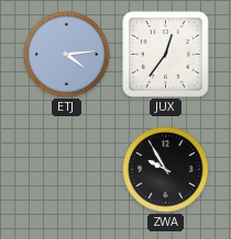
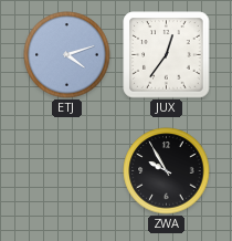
ETJ: 4:14 -> 4:12
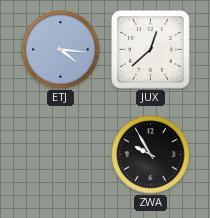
ETJ: 4:12 -> 4:16
JUX: 12:36 -> 12:38
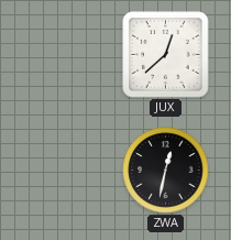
ETJ: 4:16 -> none
ZWA: 9:55 -> 12:32
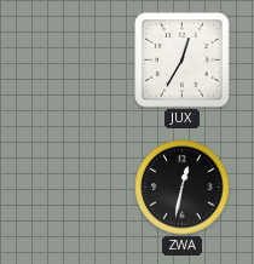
JUX: 12:38 -> 12:35
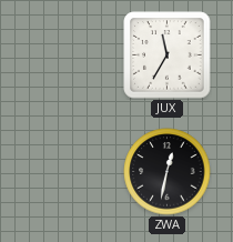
JUX: 12:35 -> 11:35
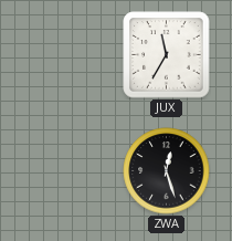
ZWA: 12:32 -> 12:27
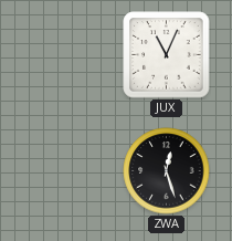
JUX: 11:35 -> 11:04
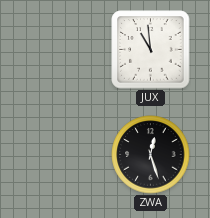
JUX: 11:04 -> 10:59
